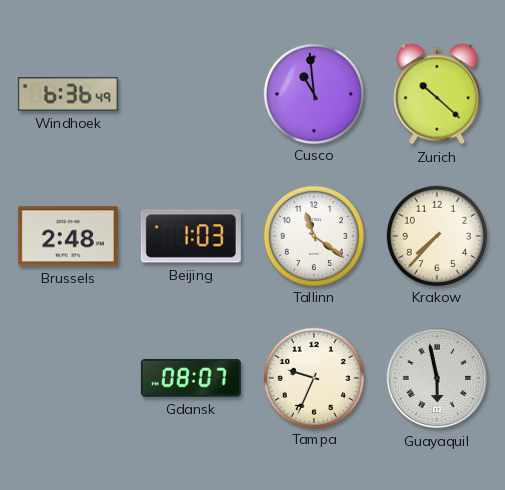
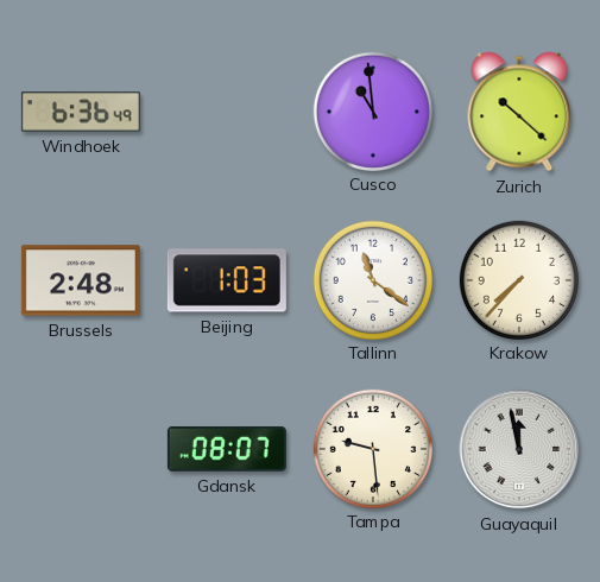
Tampa: 9:34 -> 9:29
Guayaquil: 5:58 -> 11:58
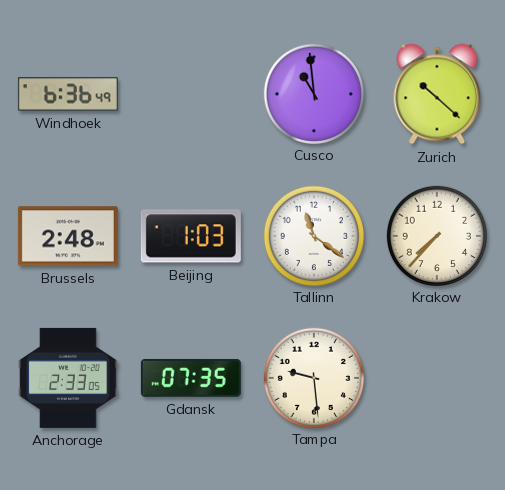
Anchorage: none -> 2:33
Gdansk: 08:07 -> 07:35
Guayaquil: 11:58 -> none
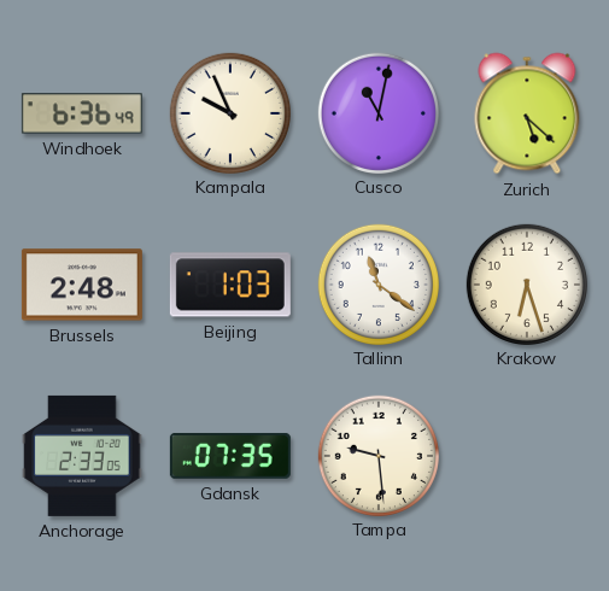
Kampala: none -> 9:56
Cusco: 10:59 -> 11:02
Zurich: 10:22 -> 5:22
Krakow: 7:37 -> 6:27
